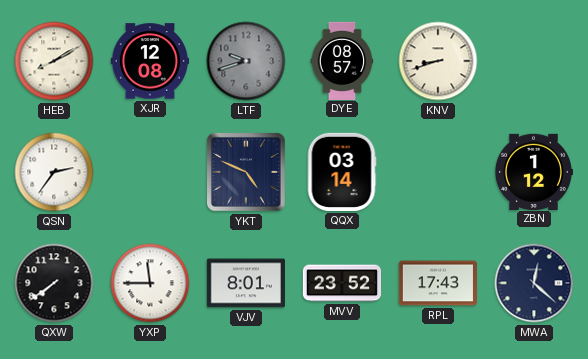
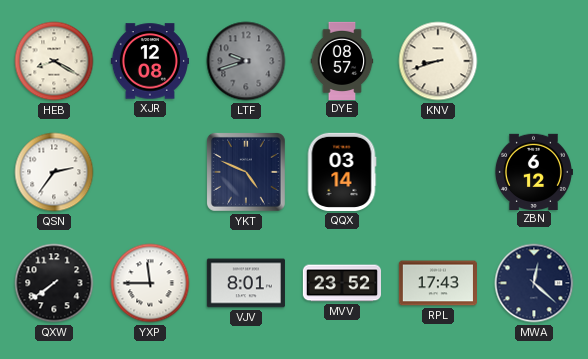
HEB: 8:10 -> 8:20
ZBN: 1:12 -> 6:12
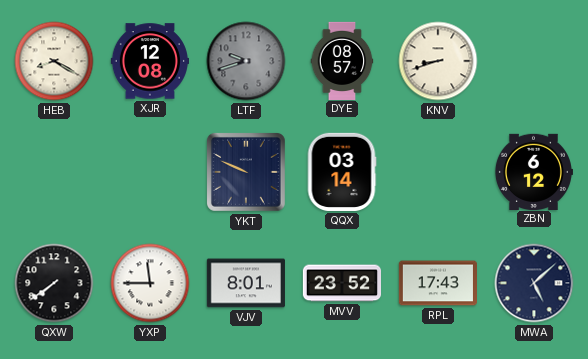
QSN: 2:36 -> none
YKT: 4:49 -> 9:49
MWA: 12:22 -> 5:08
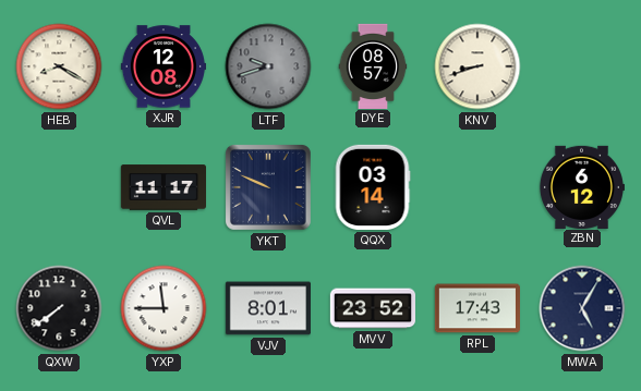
QVL: none -> 11:17
MWA: 5:08 -> 5:05
